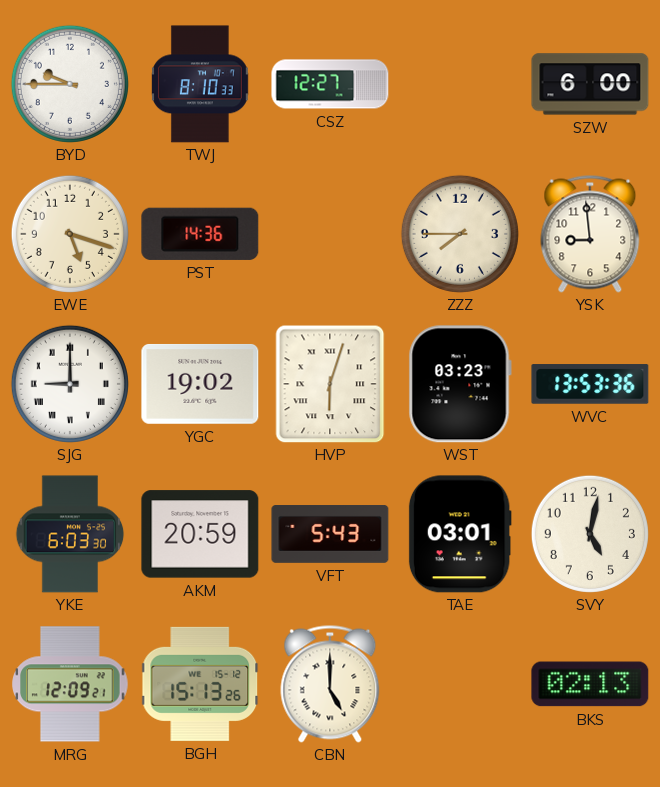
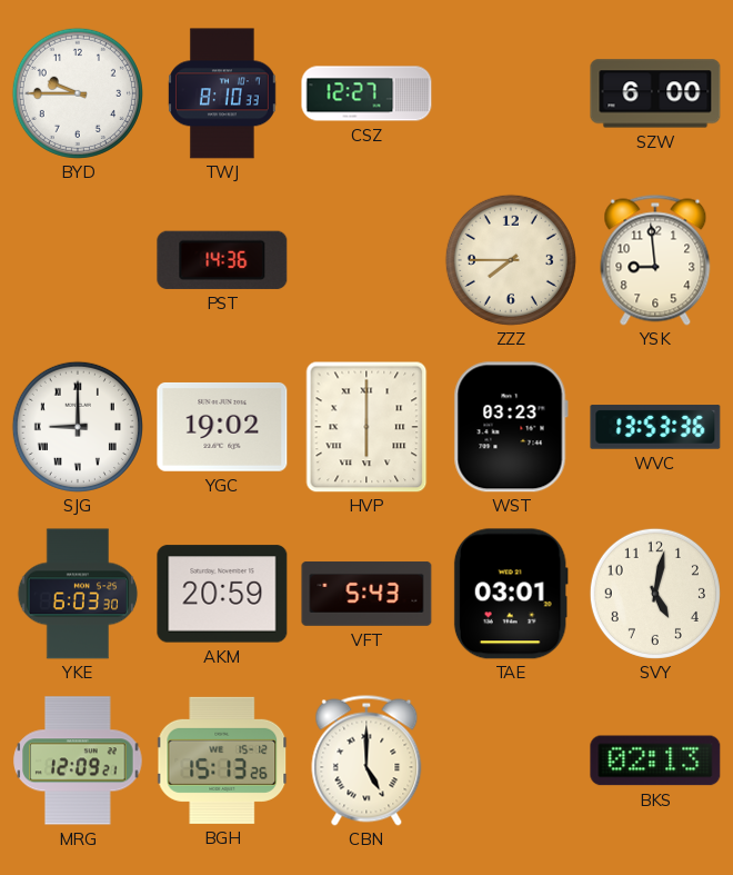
EWE: 5:18 -> none
HVP: 6:03 -> 6:00
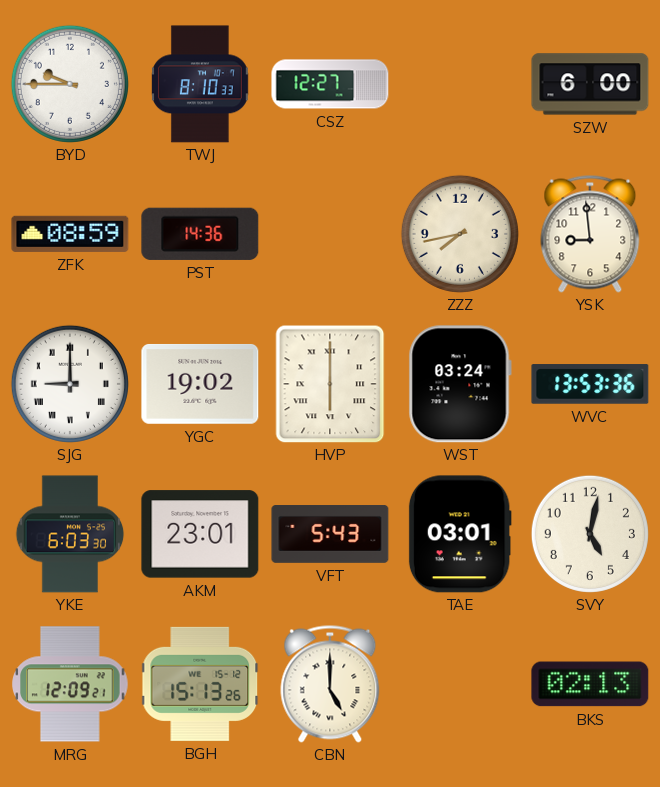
ZFK: none -> 08:59
ZZZ: 7:45 -> 7:43
WST: 03:23 -> 03:24
AKM: 20:59 -> 23:01
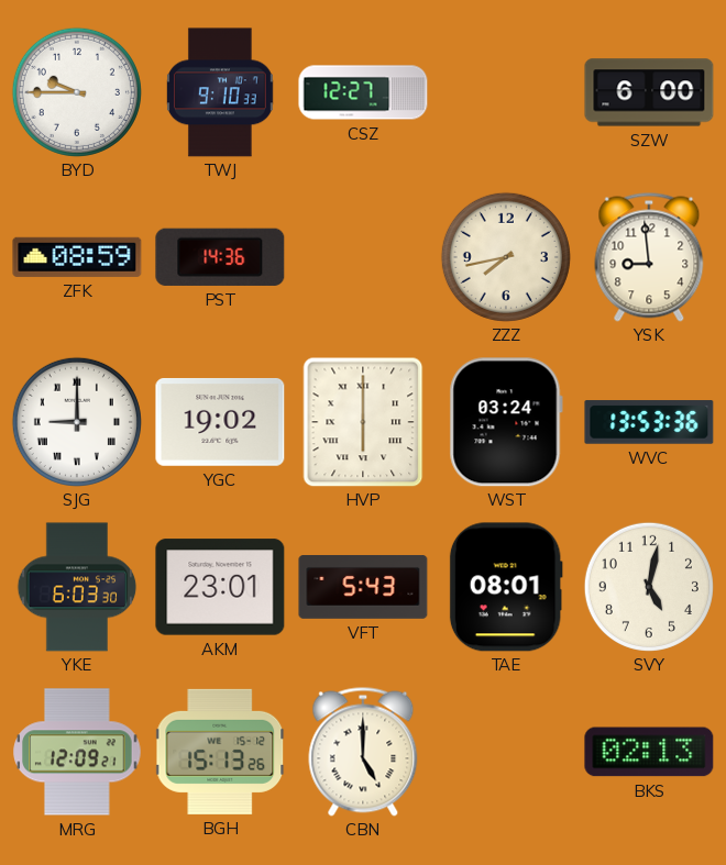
TWJ: 8:10 -> 9:10
TAE: 03:01 -> 08:01
